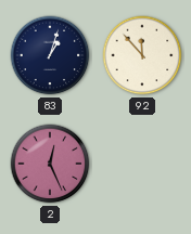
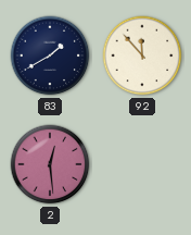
83: 1:03 -> 1:40
2: 12:26 -> 12:29
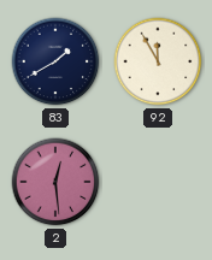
92: 11:53 -> 11:55
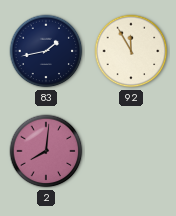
83: 1:40 -> 1:43
2: 12:29 -> 8:01
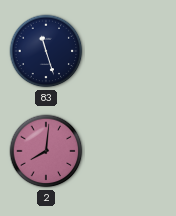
83: 1:43 -> 11:27
92: 11:55 -> none
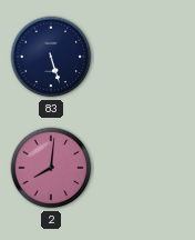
83: 11:27 -> 5:27
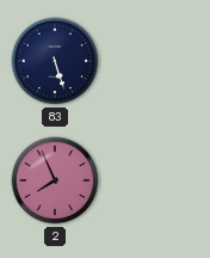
2: 8:01 -> 7:56
